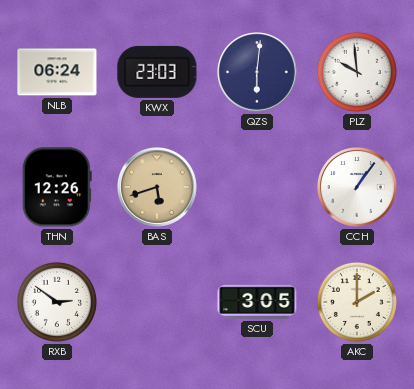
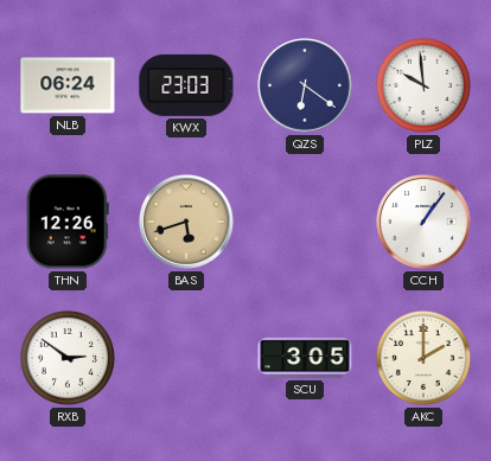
QZS: 6:01 -> 6:21
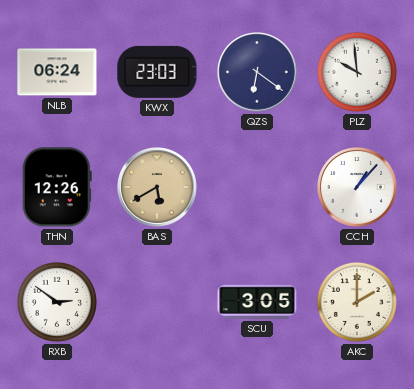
BAS: 5:42 -> 5:40
CCH: 1:06 -> 1:07
